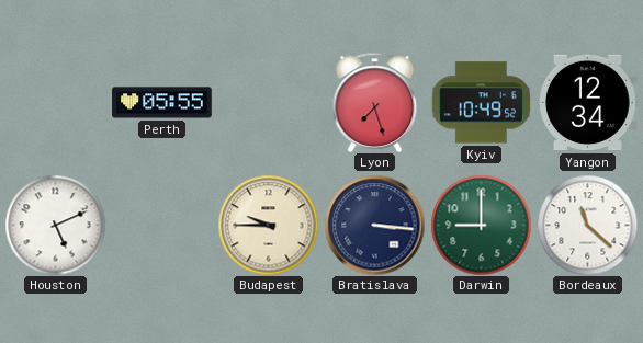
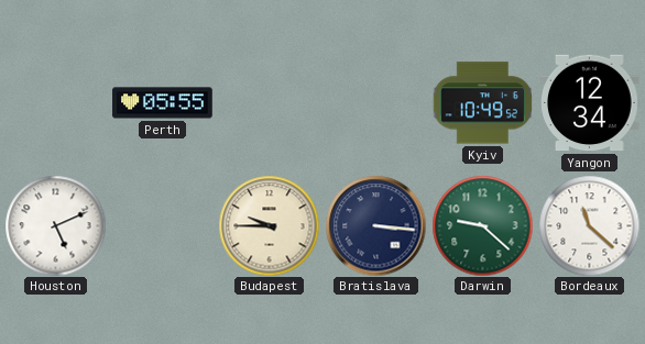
Lyon: 7:27 -> none
Darwin: 9:00 -> 9:22
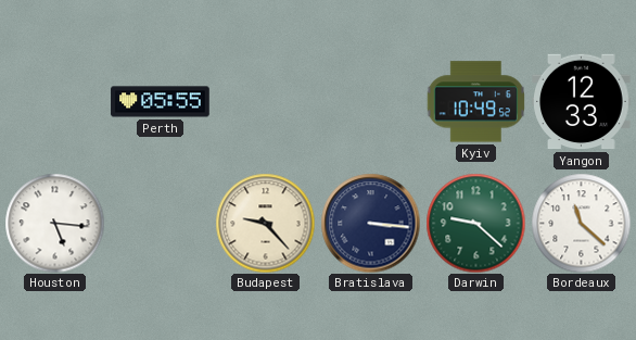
Yangon: 12:34 -> 12:33
Houston: 5:11 -> 5:16
Budapest: 9:45 -> 9:23
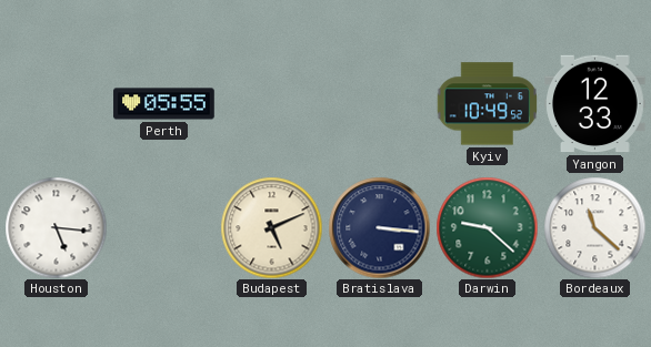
Budapest: 9:23 -> 5:11
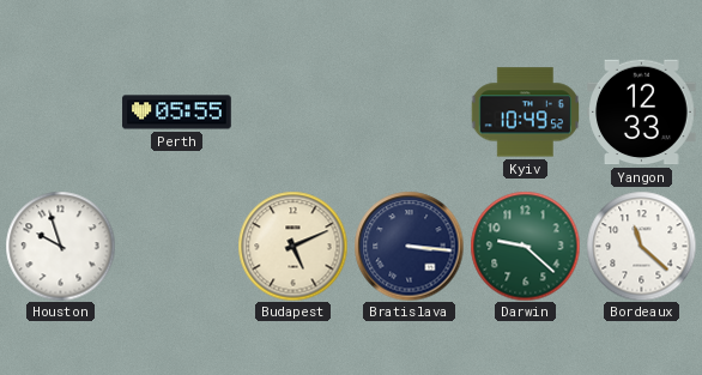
Houston: 5:16 -> 9:57
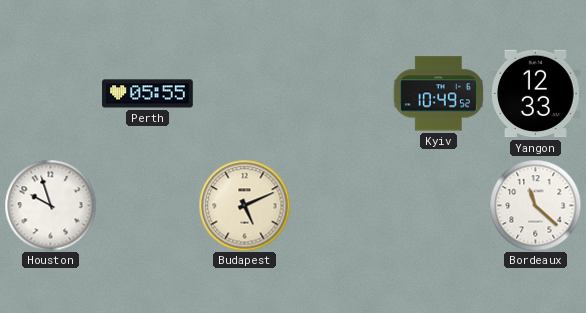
Bratislava: 3:16 -> none
Darwin: 9:22 -> none
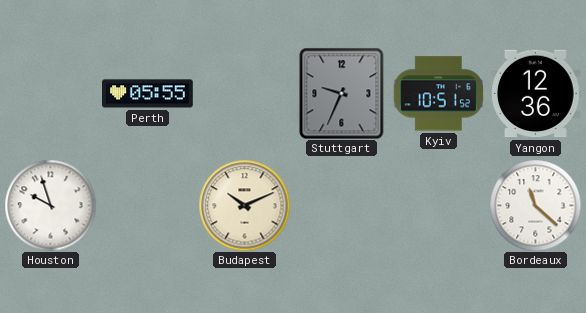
Stuttgart: none -> 9:34
Kyiv: 10:49 -> 10:51
Yangon: 12:33 -> 12:36
Budapest: 5:11 -> 10:11
